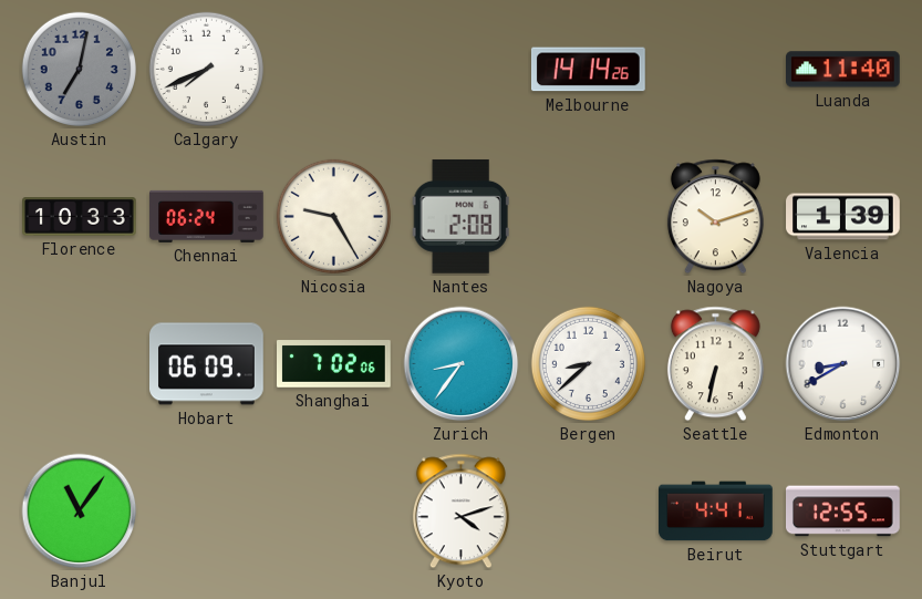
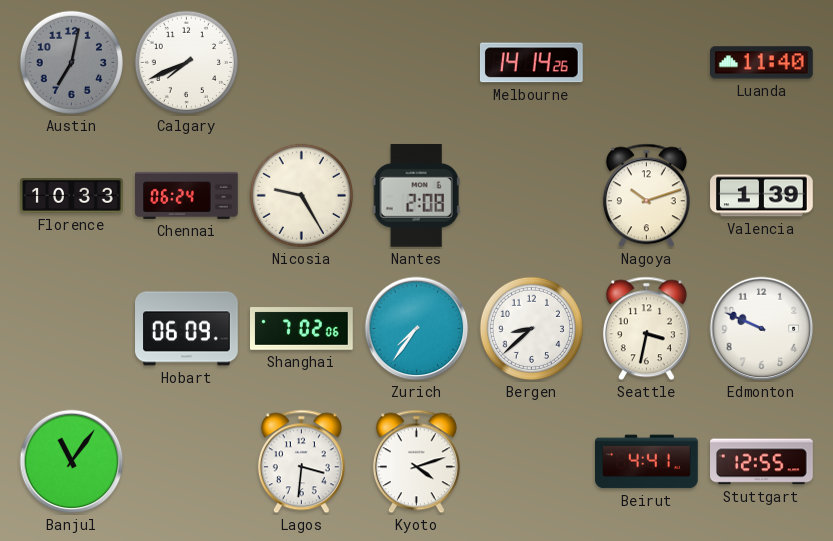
Zurich: 8:36 -> 7:36
Seattle: 6:32 -> 3:32
Edmonton: 8:40 -> 9:49
Lagos: none -> 3:31
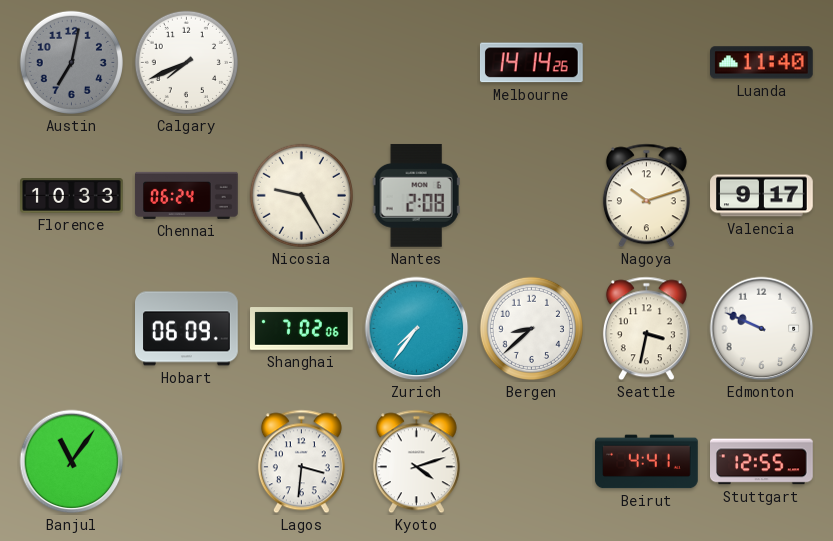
Valencia: 1:39 -> 9:17
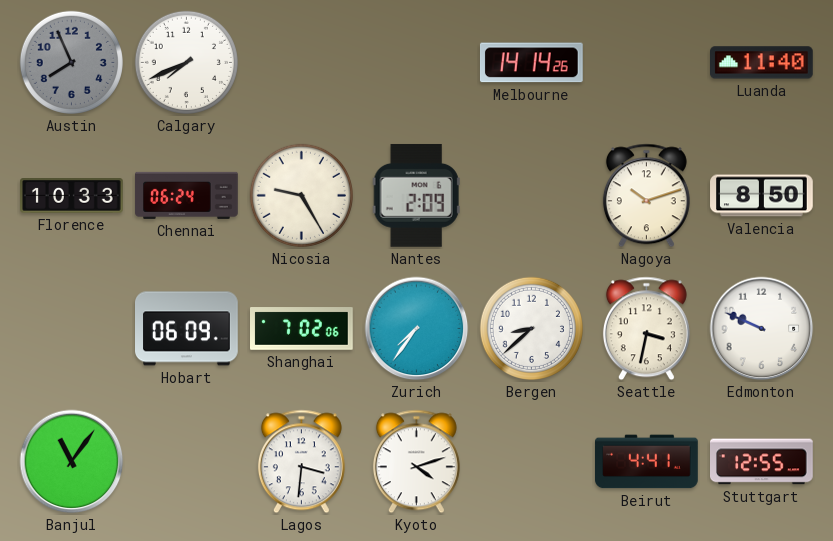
Austin: 7:02 -> 7:56
Nantes: 2:08 -> 2:09
Valencia: 9:17 -> 8:50
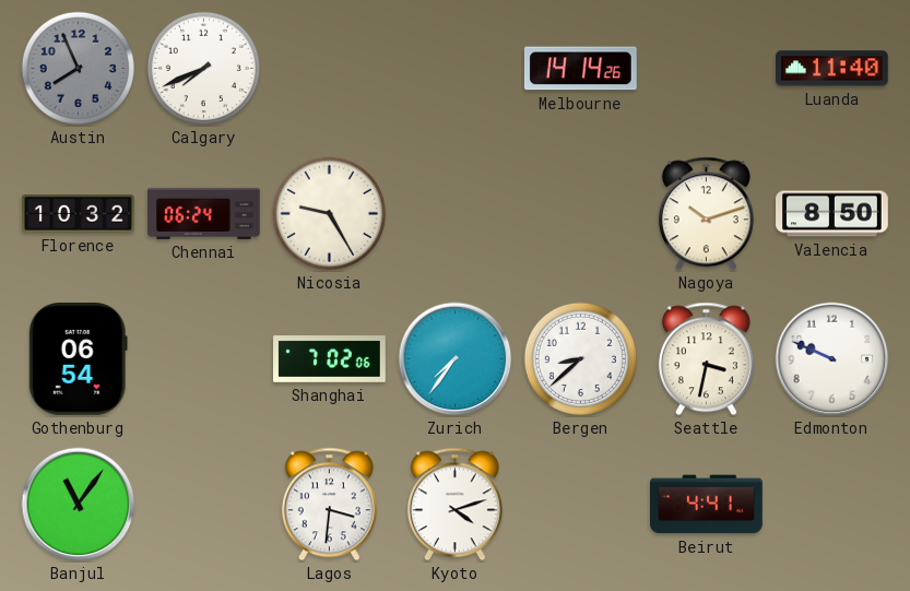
Florence: 10:33 -> 10:32
Nantes: 2:09 -> none
Gothenburg: none -> 06:54
Hobart: 06:09 -> none
Stuttgart: 12:55 -> none
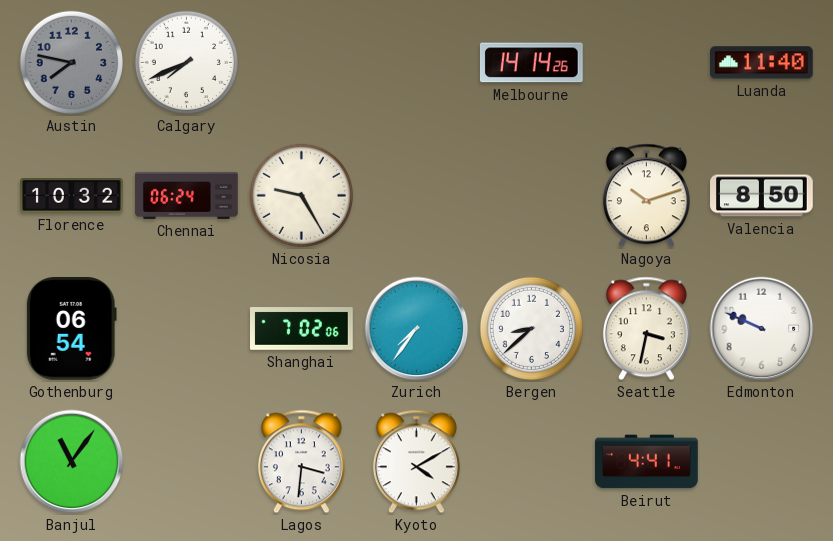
Austin: 7:56 -> 7:47
Kyoto: 4:12 -> 4:10
